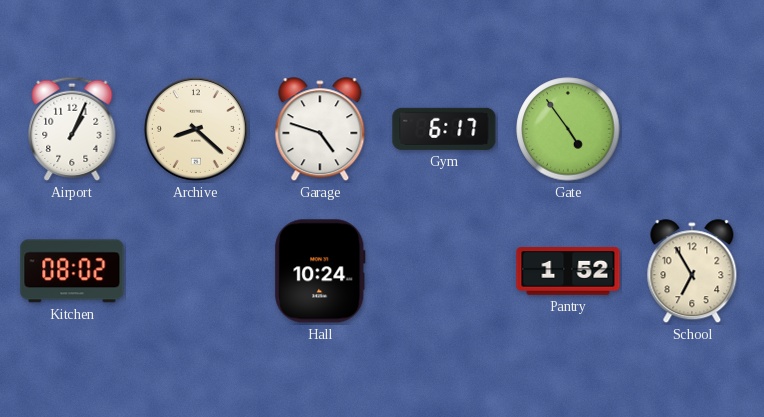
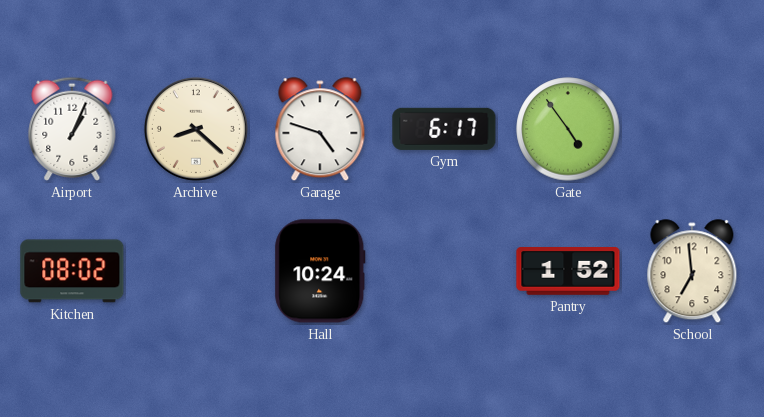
School: 6:55 -> 6:59
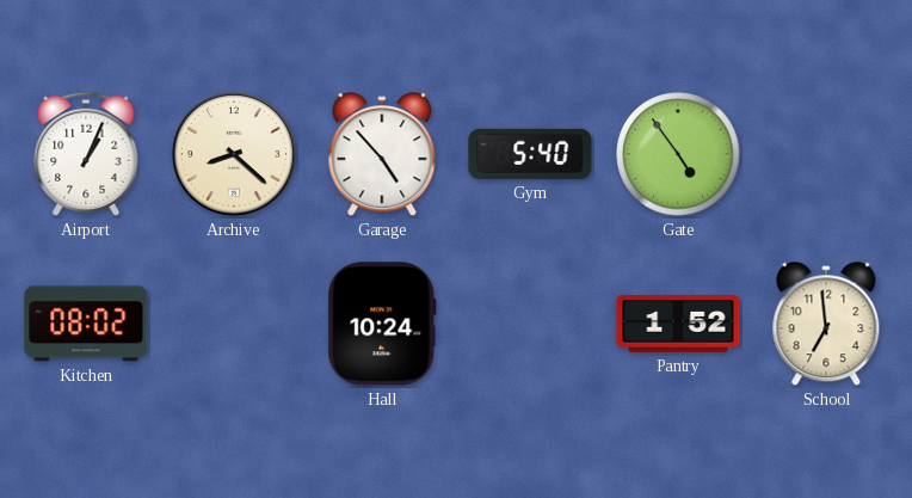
Garage: 4:48 -> 4:53
Gym: 6:17 -> 5:40
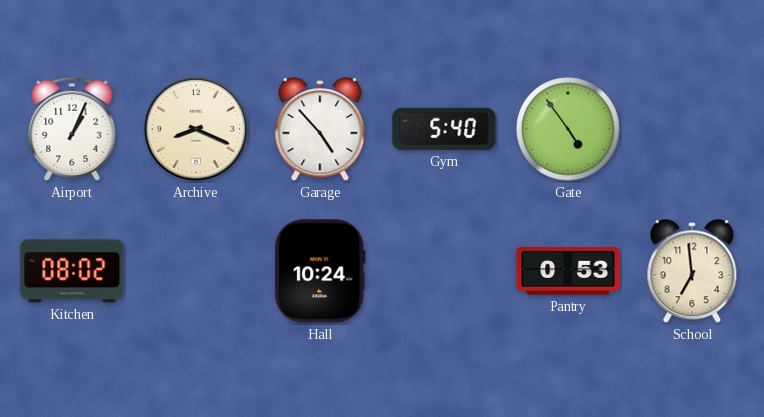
Archive: 8:22 -> 8:19
Pantry: 1:52 -> 0:53
